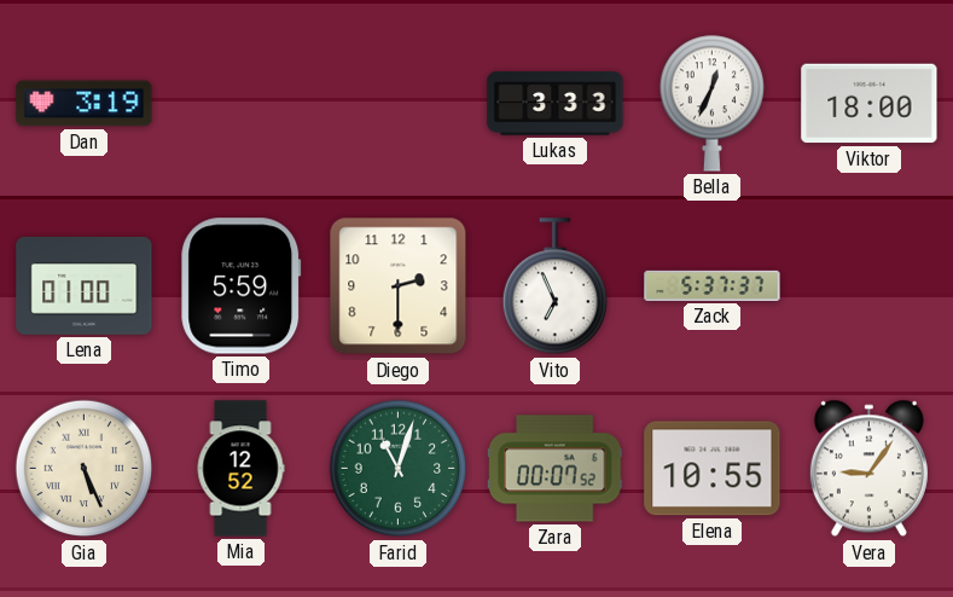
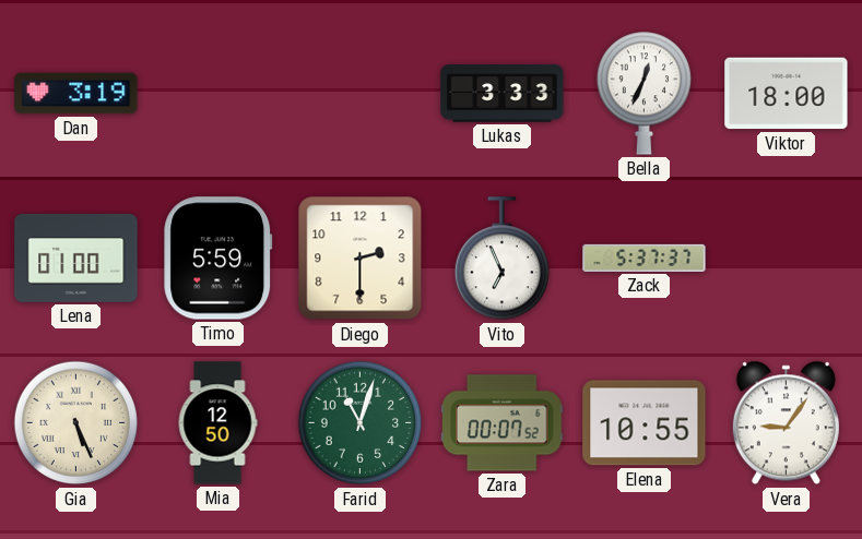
Mia: 12:52 -> 12:50
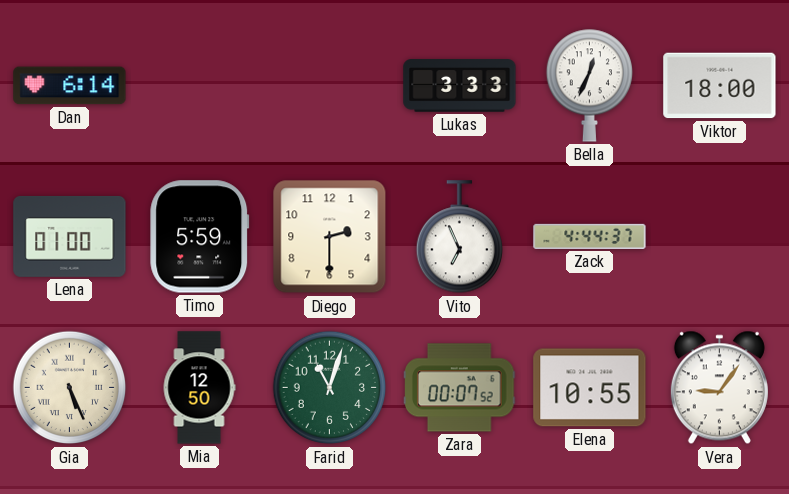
Dan: 3:19 -> 6:14
Zack: 5:37 -> 4:44
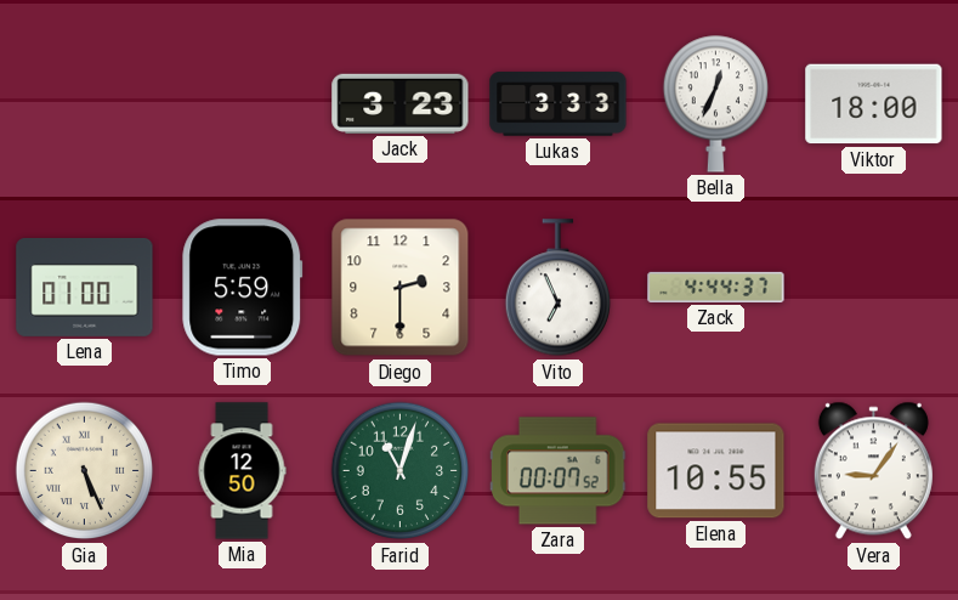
Dan: 6:14 -> none
Jack: none -> 3:23
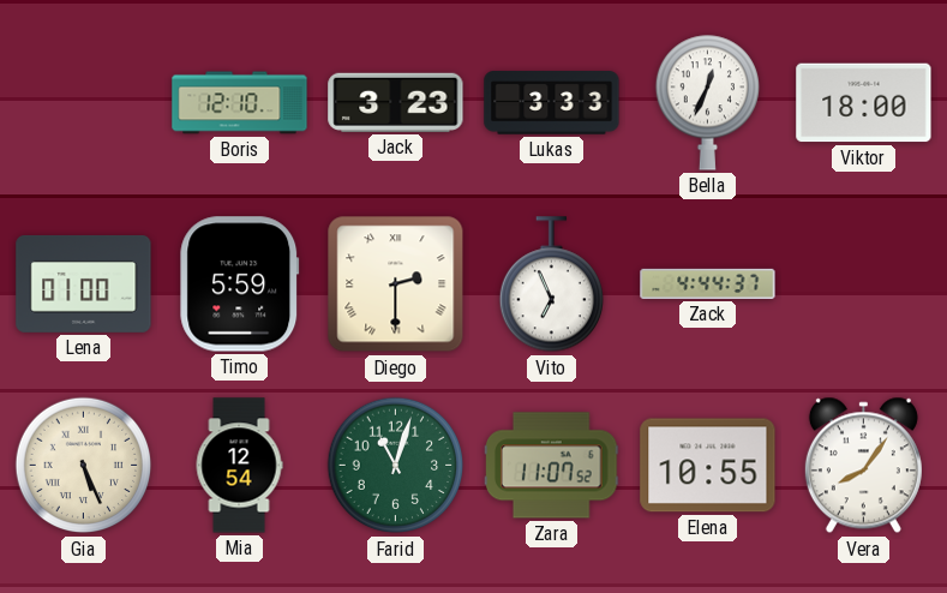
Boris: none -> 12:10
Diego numerals: Arabic -> Roman
Mia: 12:50 -> 12:54
Zara: 00:07 -> 11:07
Vera: 9:06 -> 8:06
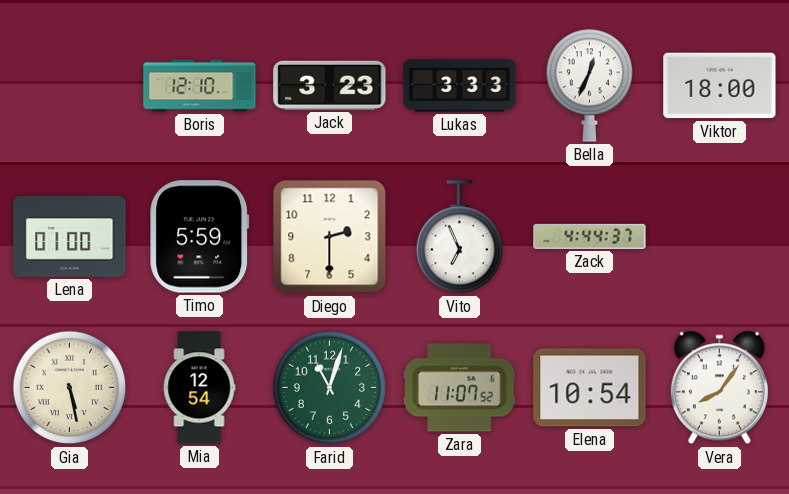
Diego numerals: Roman -> Arabic
Gia: 5:26 -> 5:28
Elena: 10:55 -> 10:54
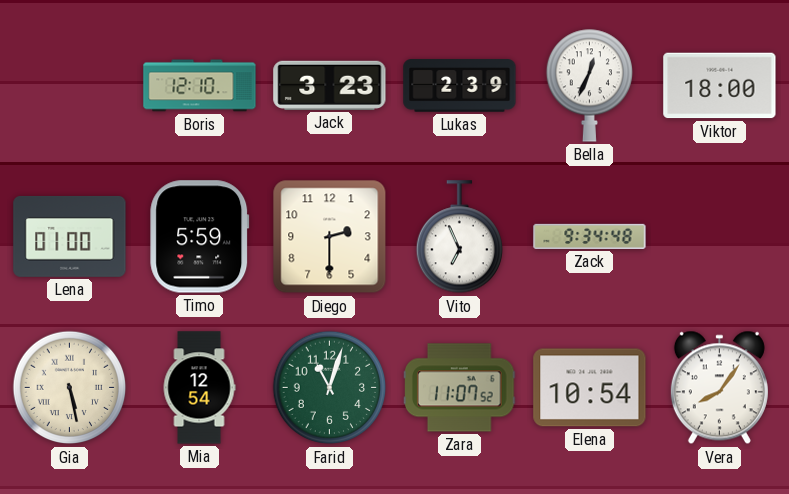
Lukas: 3:33 -> 2:39
Zack: 4:44 -> 9:34
